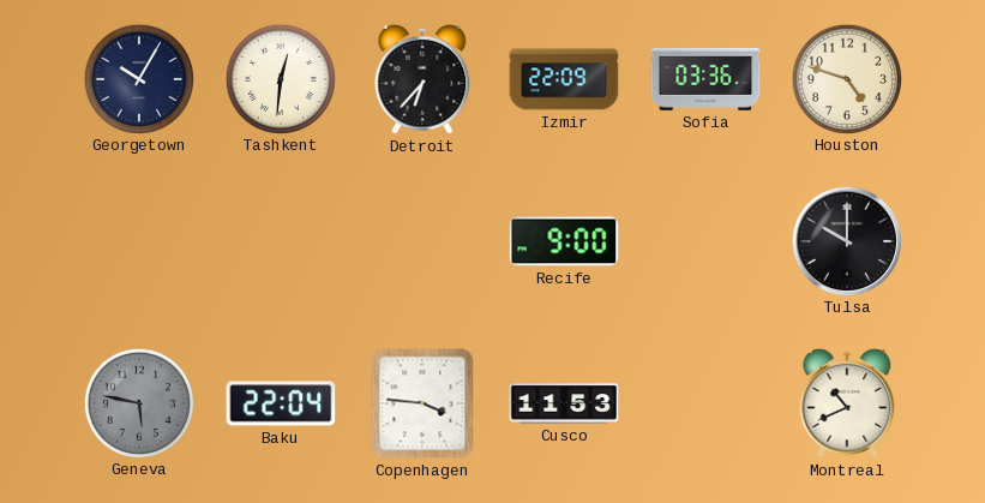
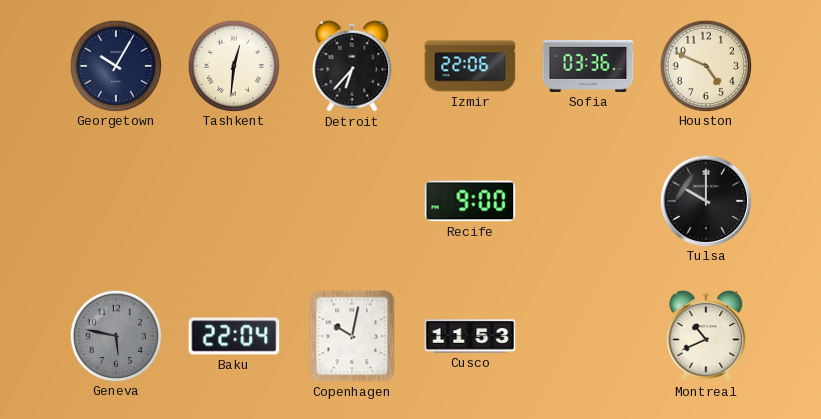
Izmir: 22:09 -> 22:06
Houston: 4:48 -> 4:49
Copenhagen: 3:46 -> 10:02
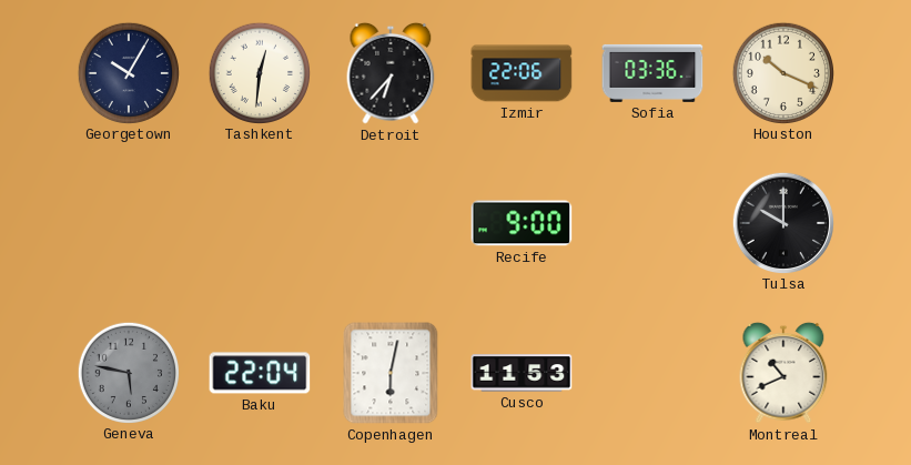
Houston: 4:49 -> 10:19
Copenhagen: 10:02 -> 6:02
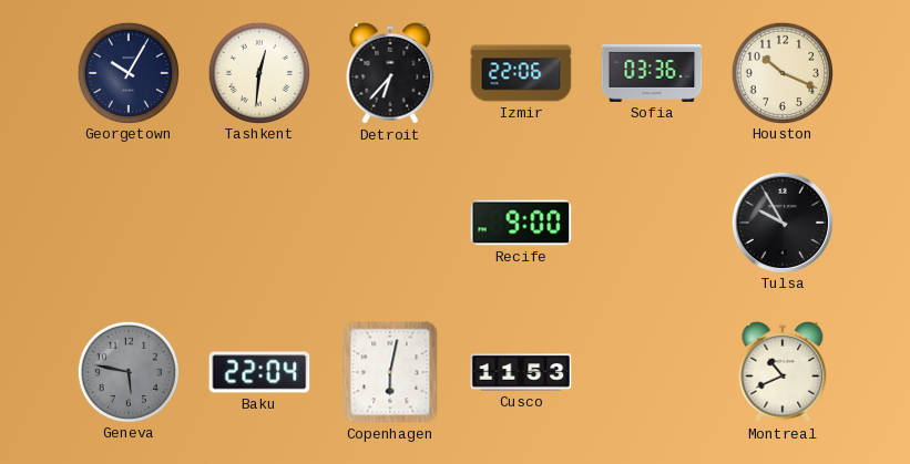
Tulsa: 10:00 -> 9:55
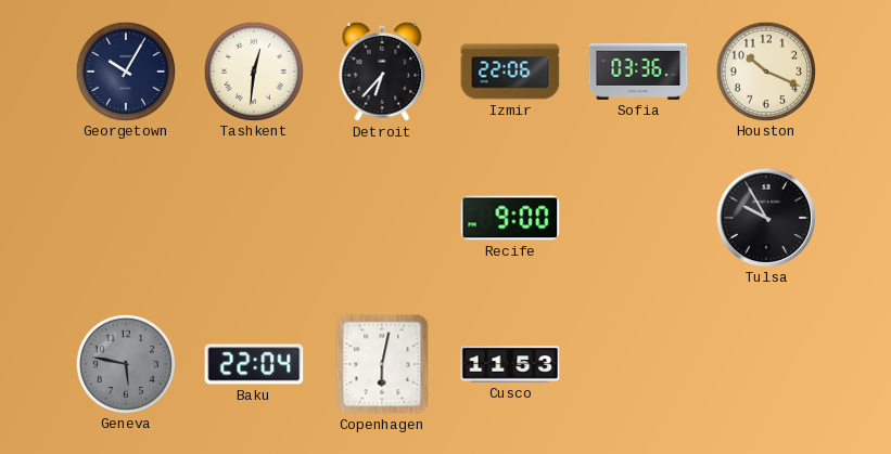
Montreal: 10:41 -> none
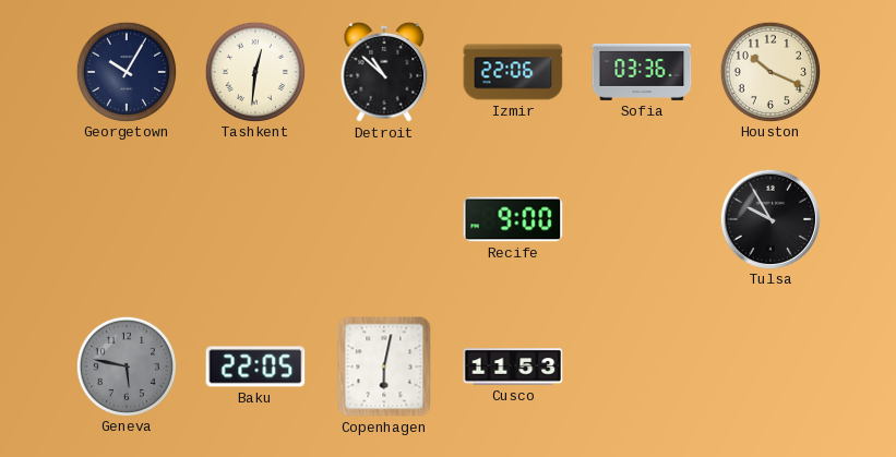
Detroit: 6:37 -> 10:52
Baku: 22:04 -> 22:05
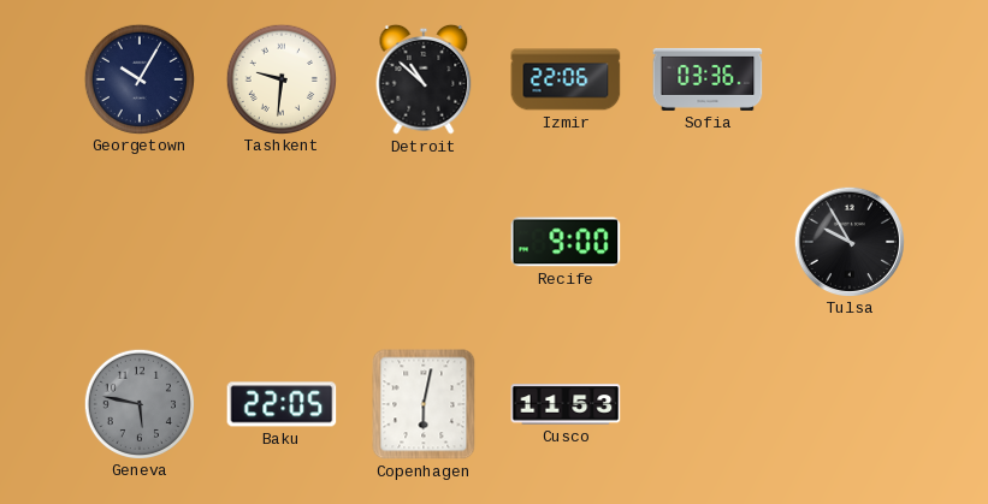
Tashkent: 12:31 -> 9:31
Houston: 10:19 -> none
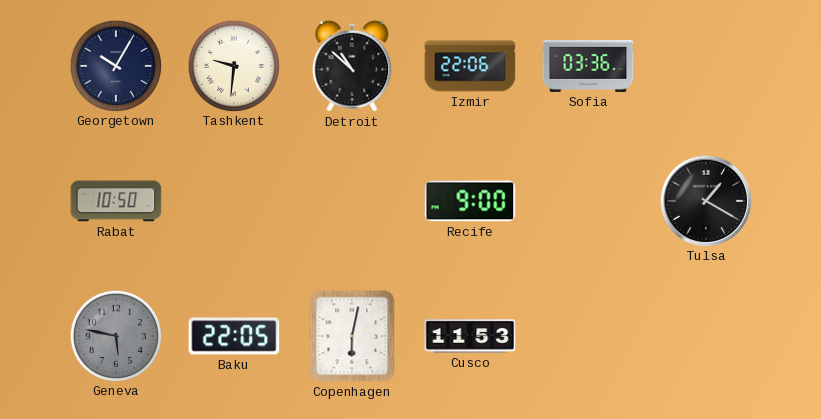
Rabat: none -> 10:50
Tulsa: 9:55 -> 1:20
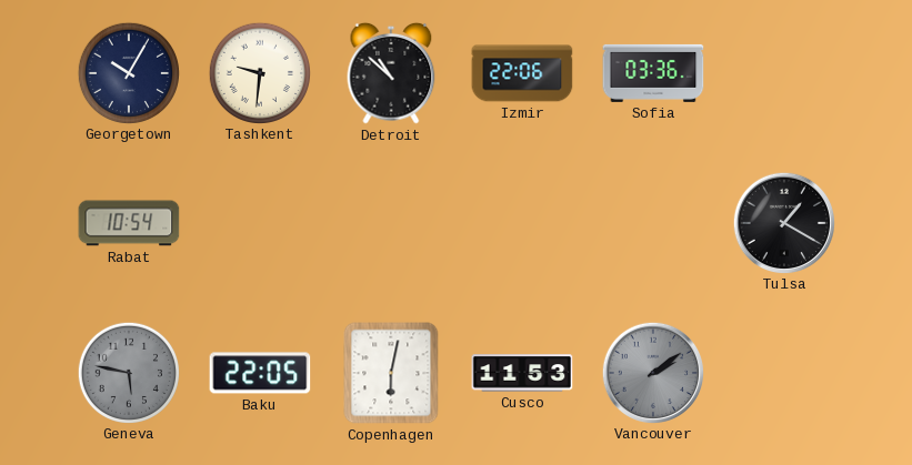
Rabat: 10:50 -> 10:54
Recife: 9:00 -> none
Vancouver: none -> 2:09
